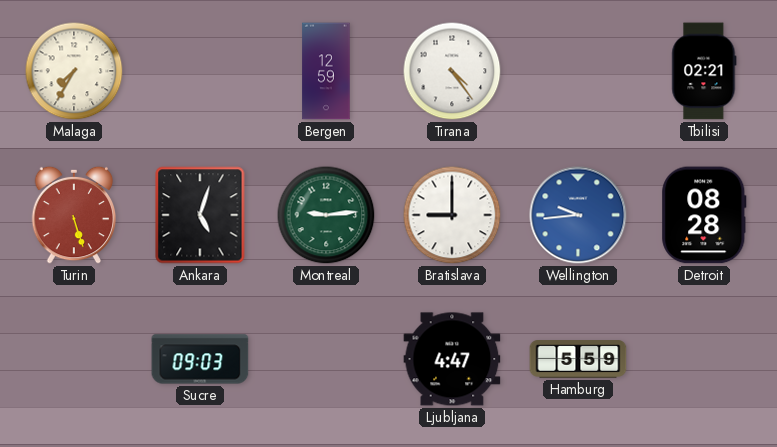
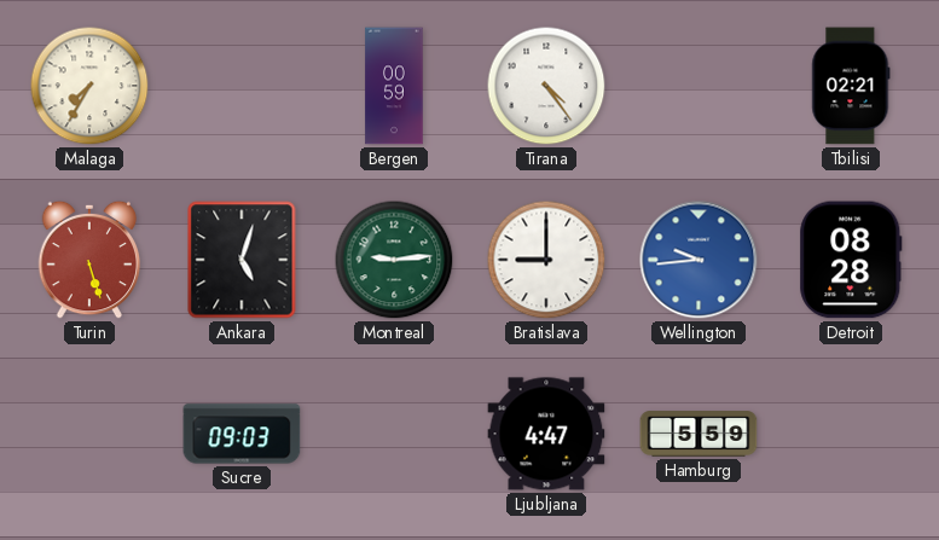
Bergen: 12:59 -> 00:59
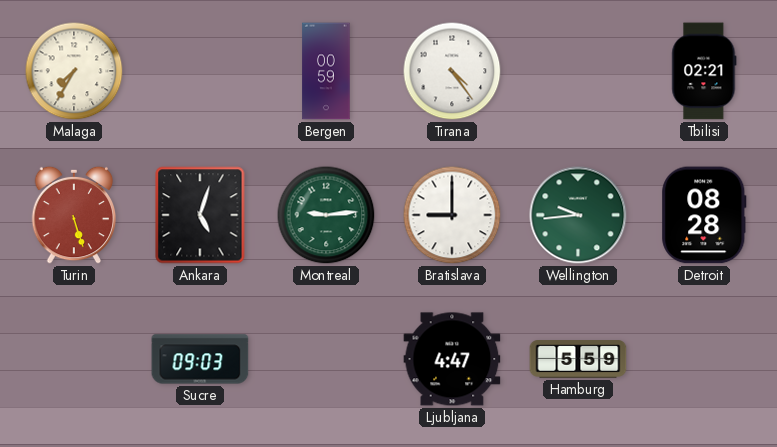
Wellington dial: blue -> green
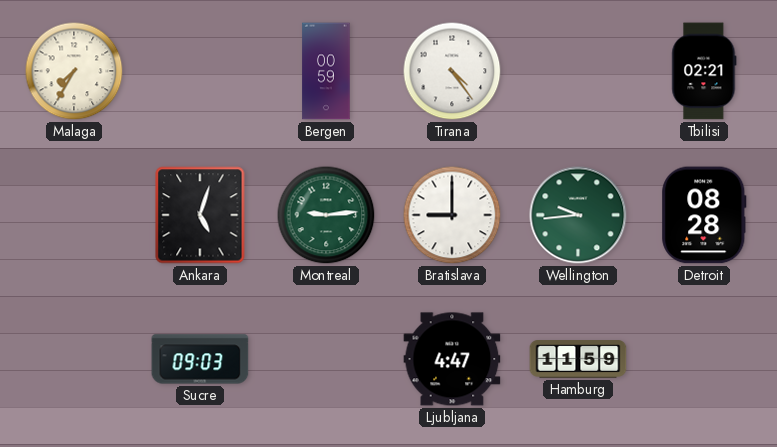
Turin: 5:27 -> none
Hamburg: 5:59 -> 11:59
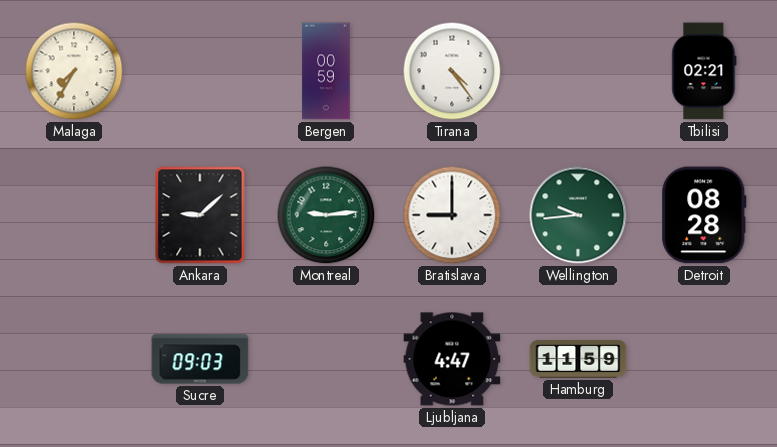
Ankara: 5:03 -> 9:08
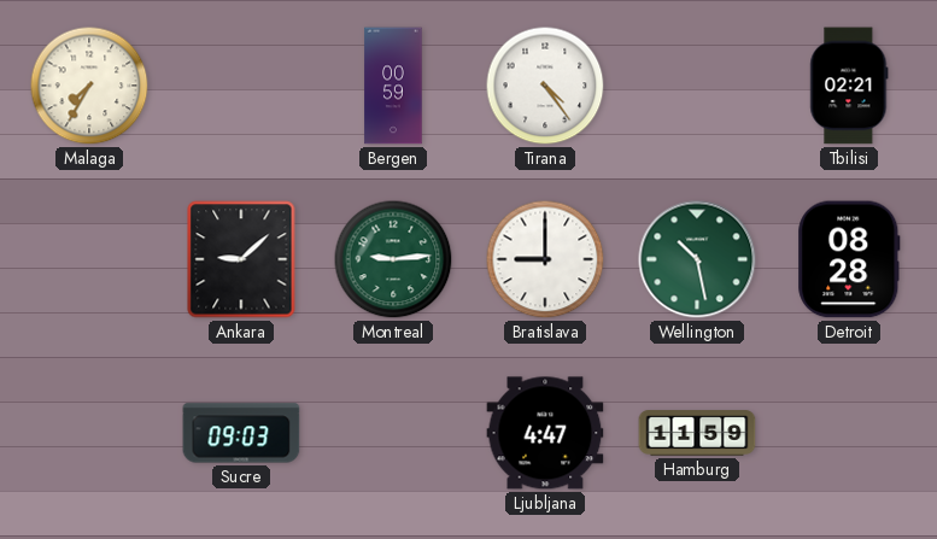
Wellington: 9:44 -> 10:28
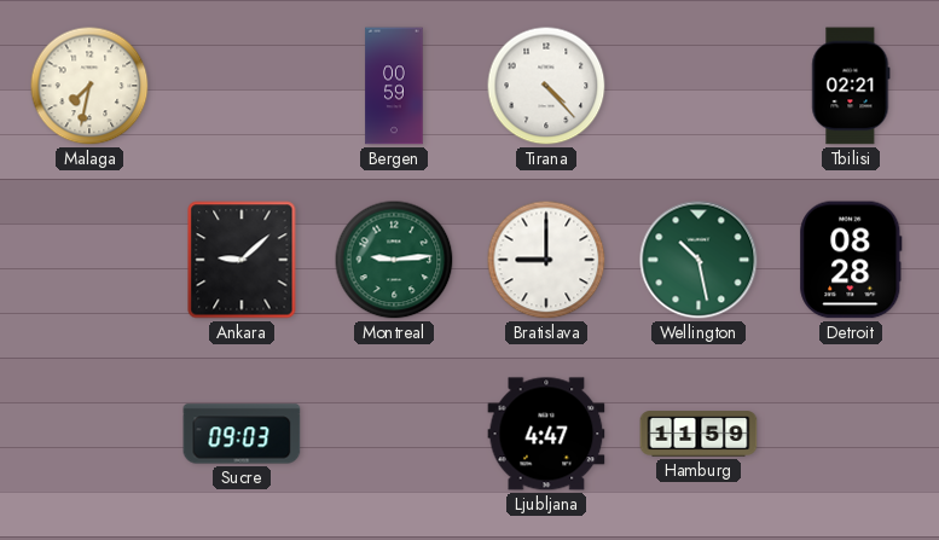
Malaga: 7:35 -> 7:32
Tirana: 4:24 -> 4:23
